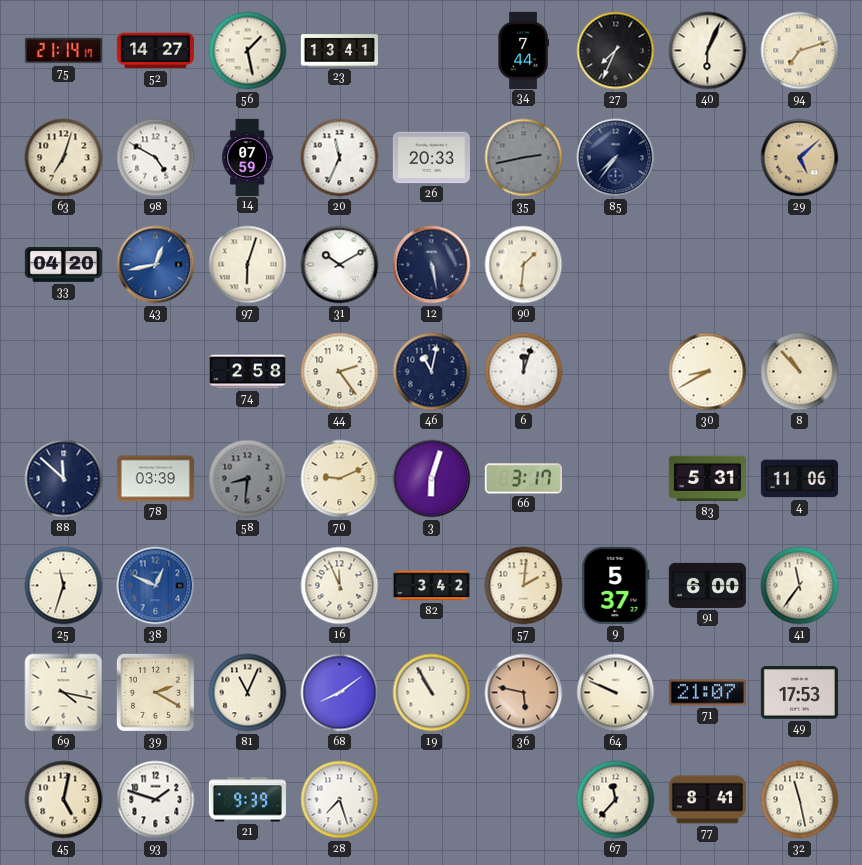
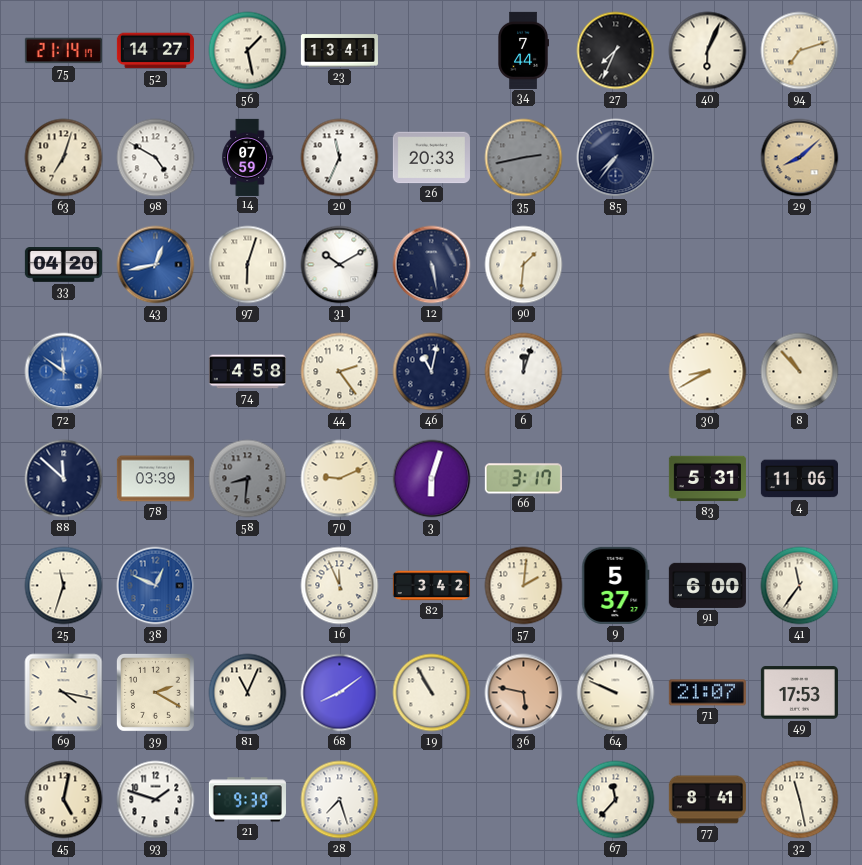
29: 5:08 -> 8:08
72: none -> 11:51
74: 2:58 -> 4:58
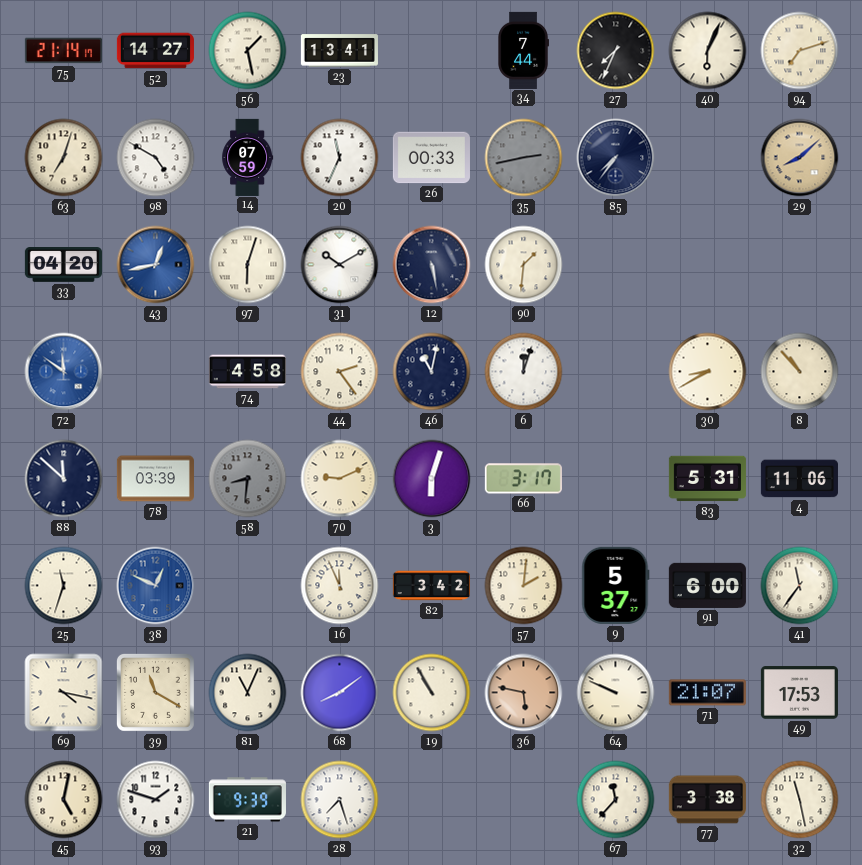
26: 20:33 -> 00:33
39: 2:20 -> 11:20
77: 8:41 -> 3:38
